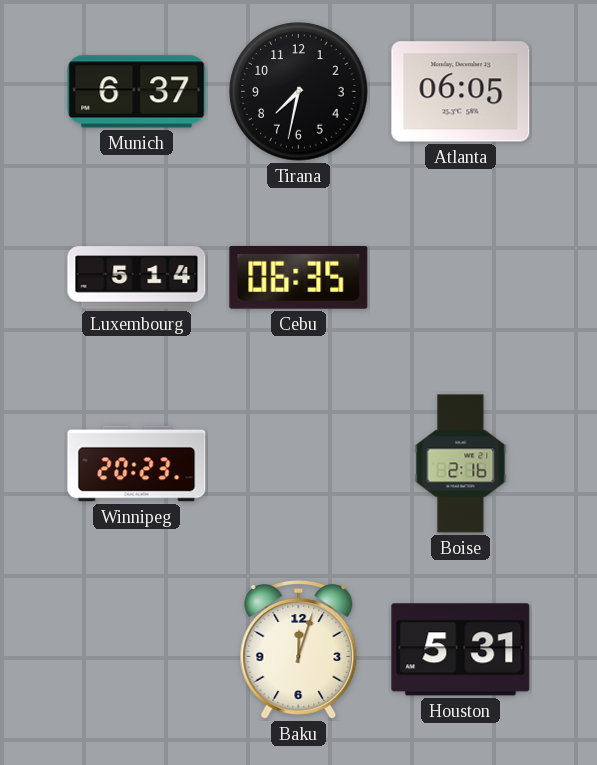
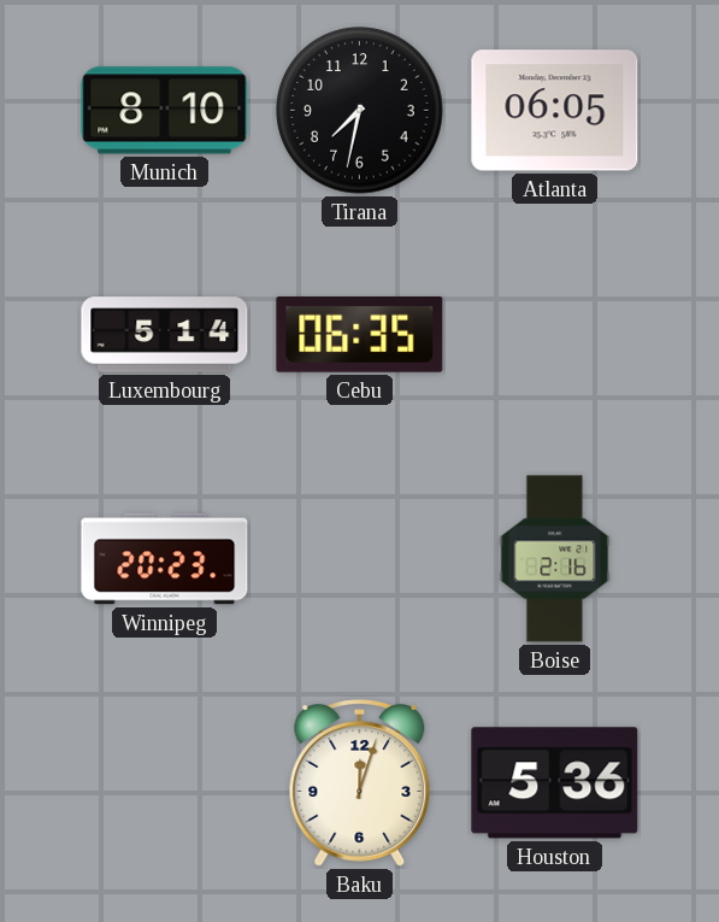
Munich: 6:37 -> 8:10
Houston: 5:31 -> 5:36
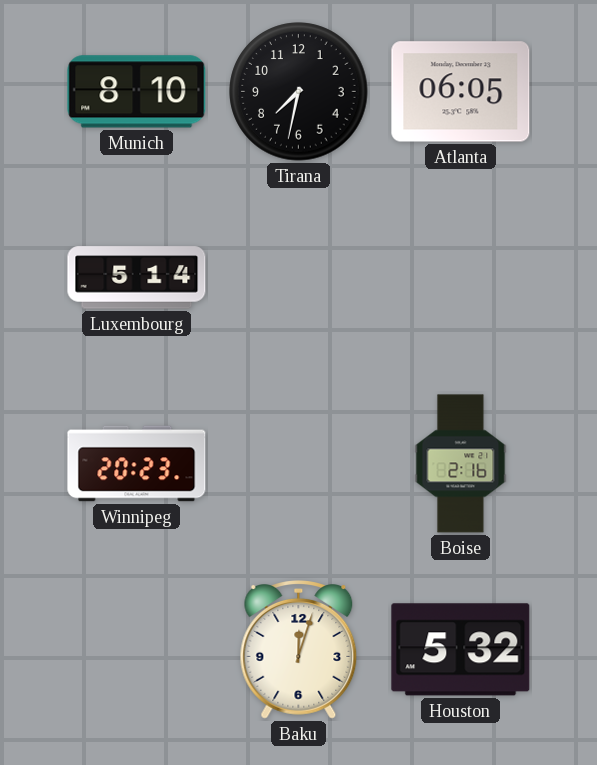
Cebu: 06:35 -> none
Houston: 5:36 -> 5:32
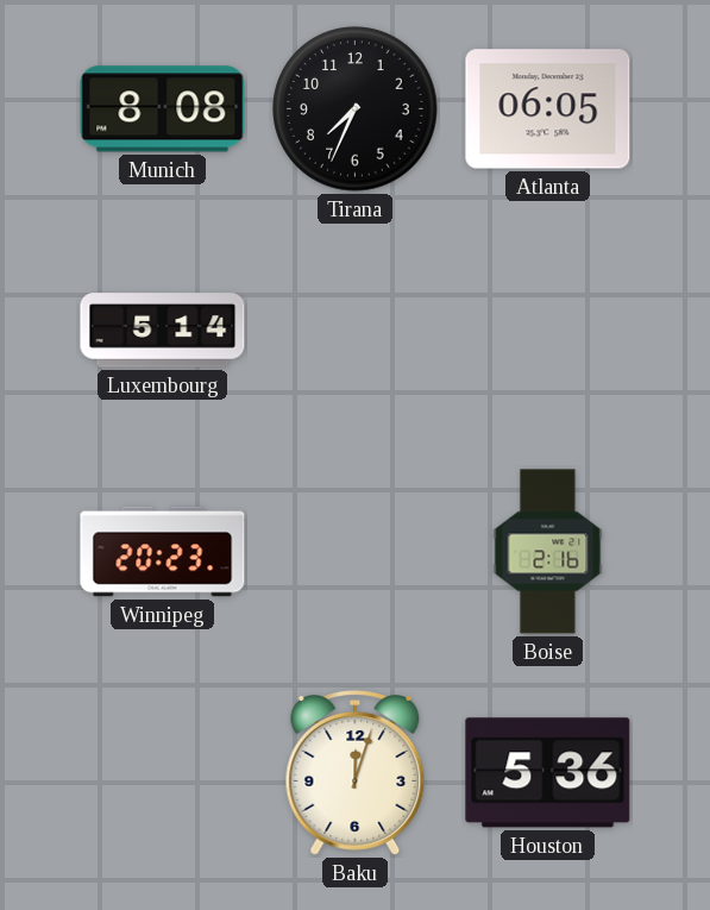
Munich: 8:10 -> 8:08
Tirana: 7:32 -> 7:34
Houston: 5:32 -> 5:36
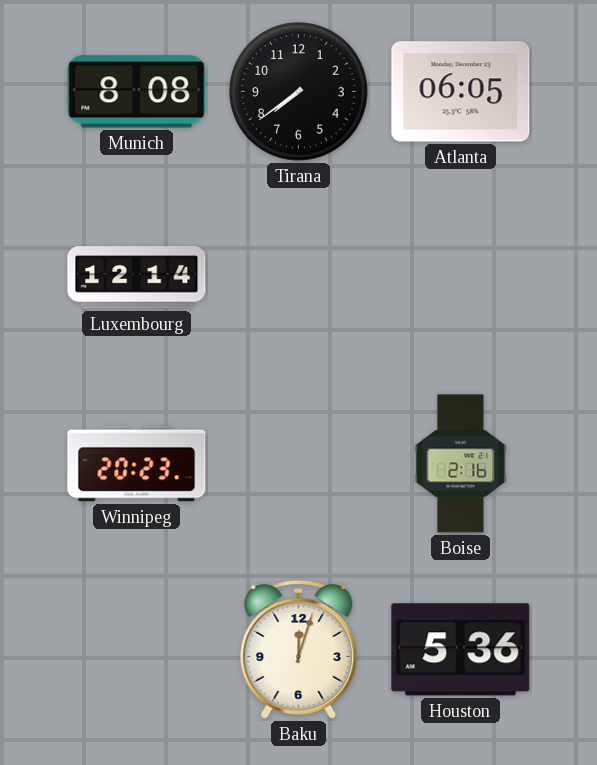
Tirana: 7:34 -> 7:39
Luxembourg: 5:14 -> 12:14
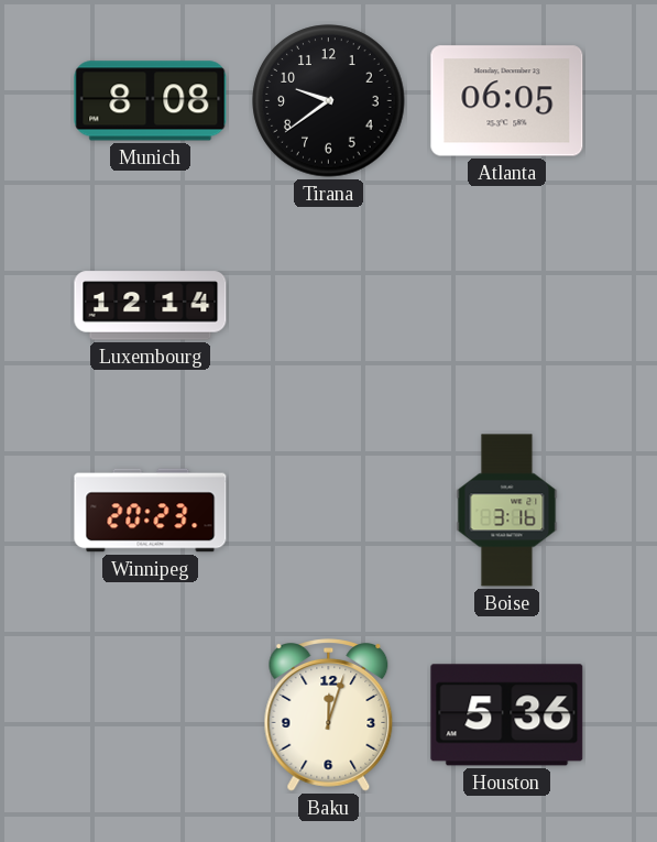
Tirana: 7:39 -> 9:39
Boise: 2:16 -> 3:16
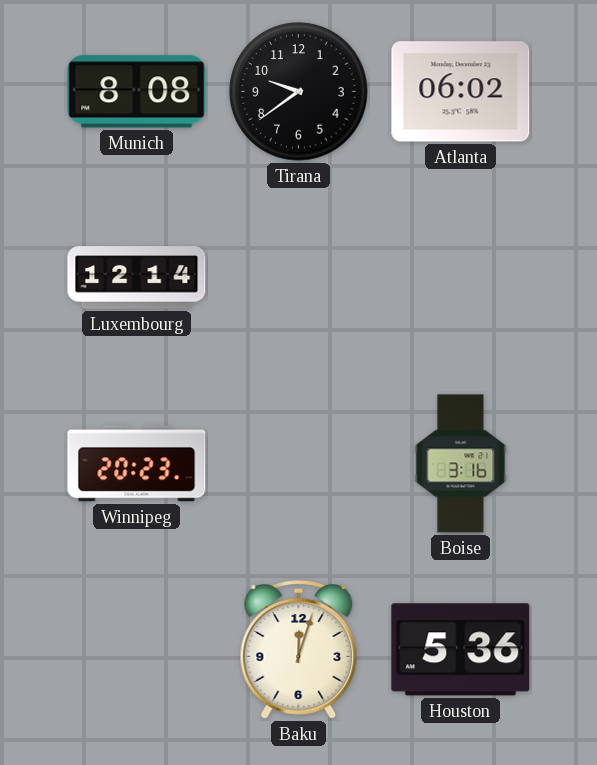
Atlanta: 06:05 -> 06:02
